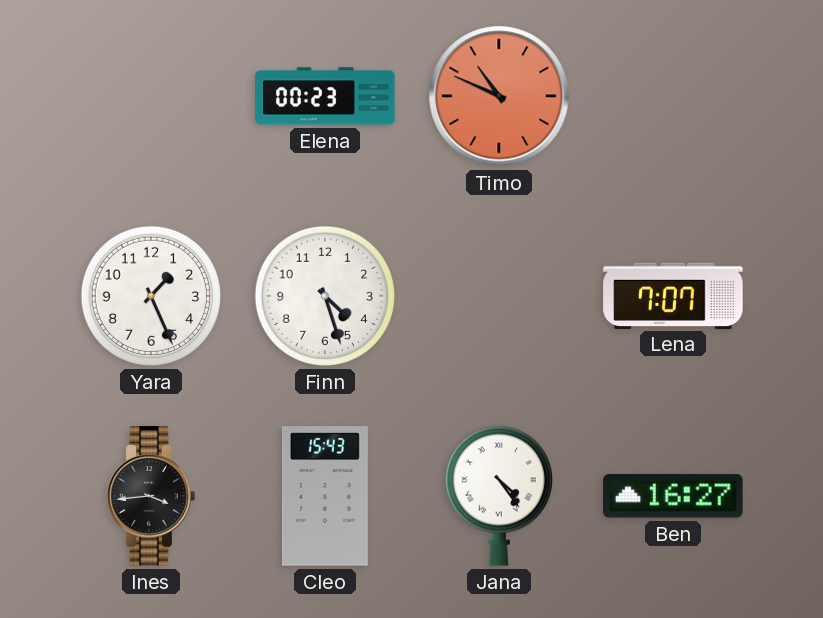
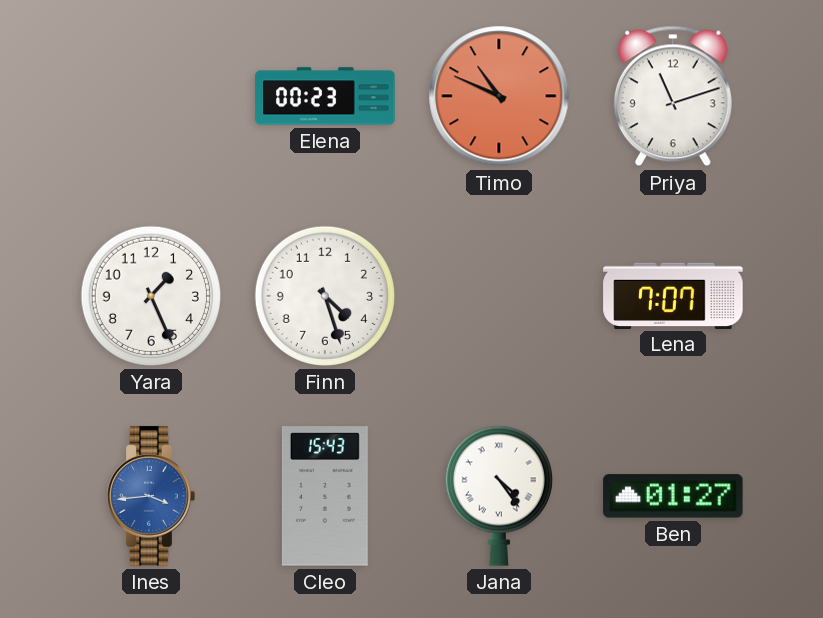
Priya: none -> 11:12
Ines dial: black -> blue
Ben: 16:27 -> 01:27
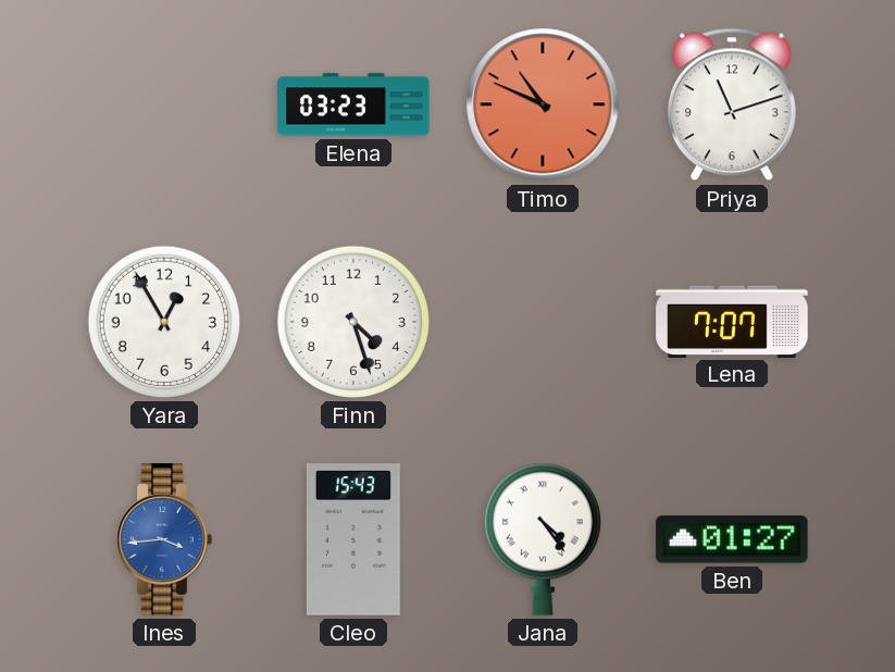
Elena: 00:23 -> 03:23
Yara: 1:26 -> 12:55
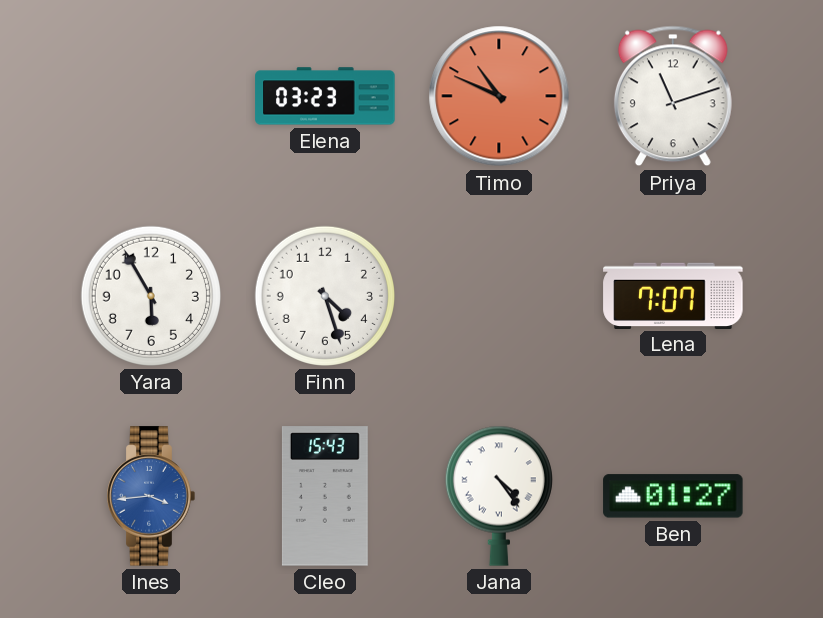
Yara: 12:55 -> 5:55
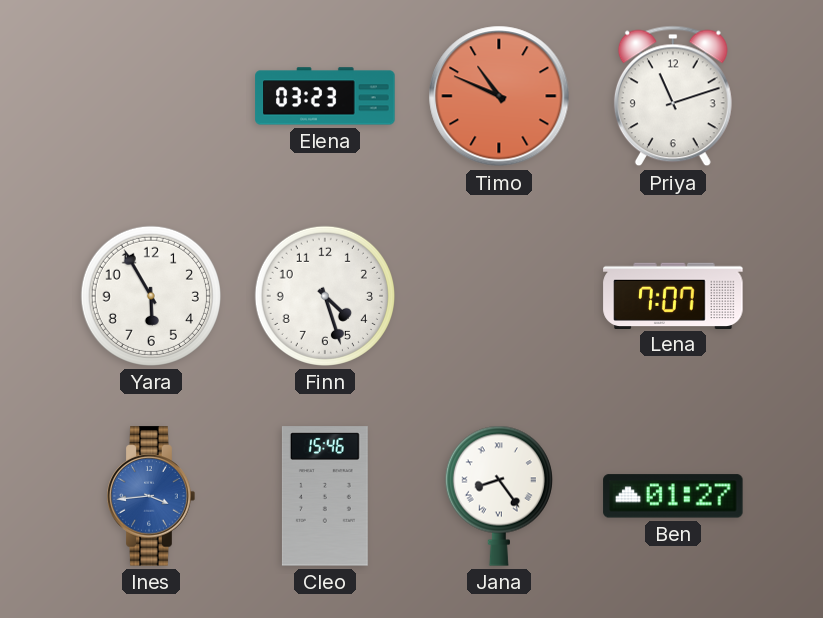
Cleo: 15:43 -> 15:46
Jana: 4:24 -> 8:24
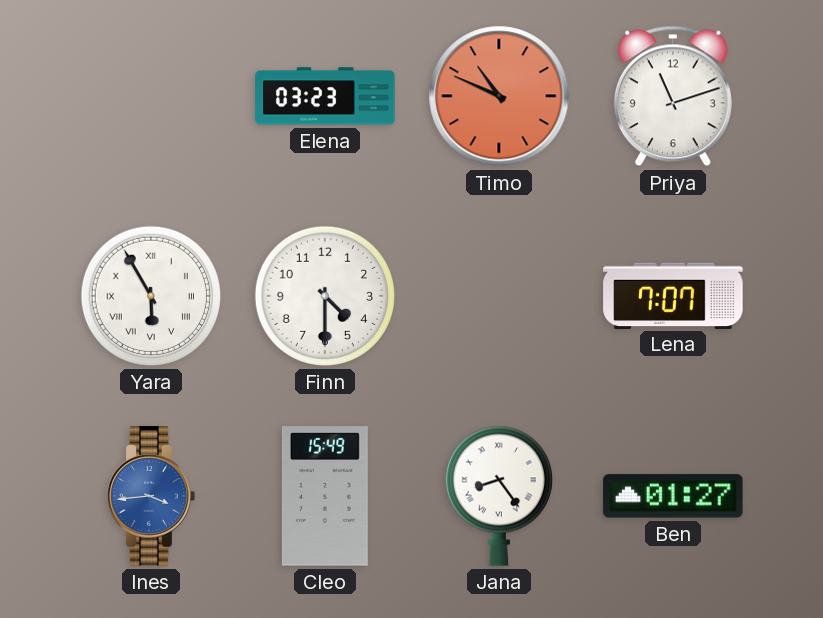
Yara numerals: Arabic -> Roman
Finn: 4:27 -> 4:30
Cleo: 15:46 -> 15:49
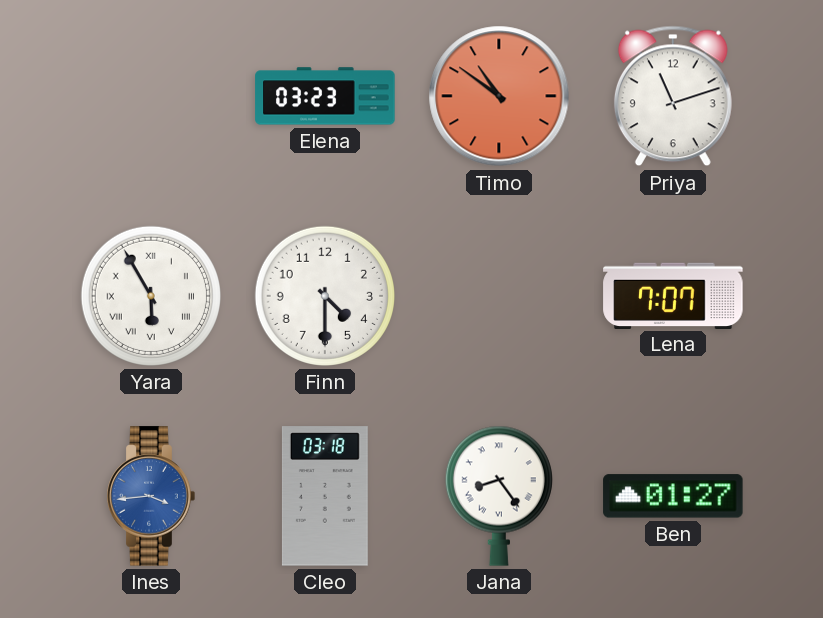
Timo: 10:49 -> 10:51
Cleo: 15:49 -> 03:18
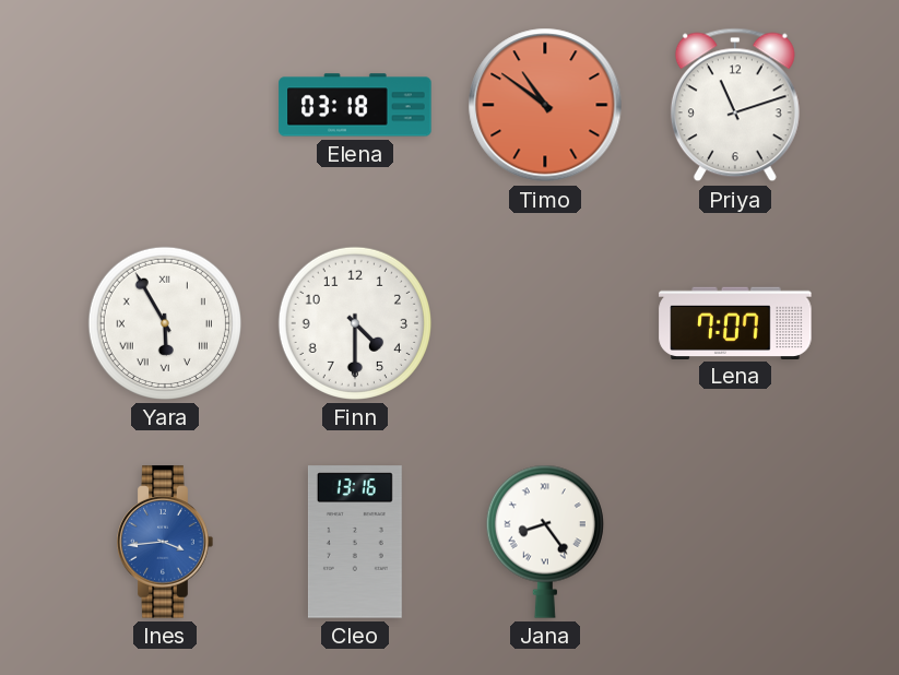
Elena: 03:23 -> 03:18
Cleo: 03:18 -> 13:16
Ben: 01:27 -> none
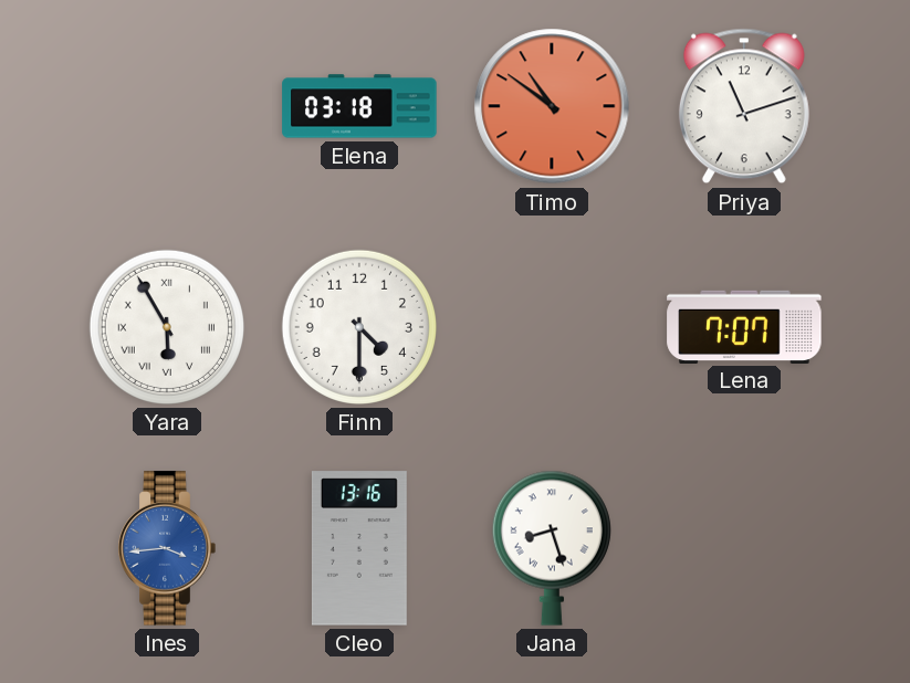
Jana: 8:24 -> 8:27
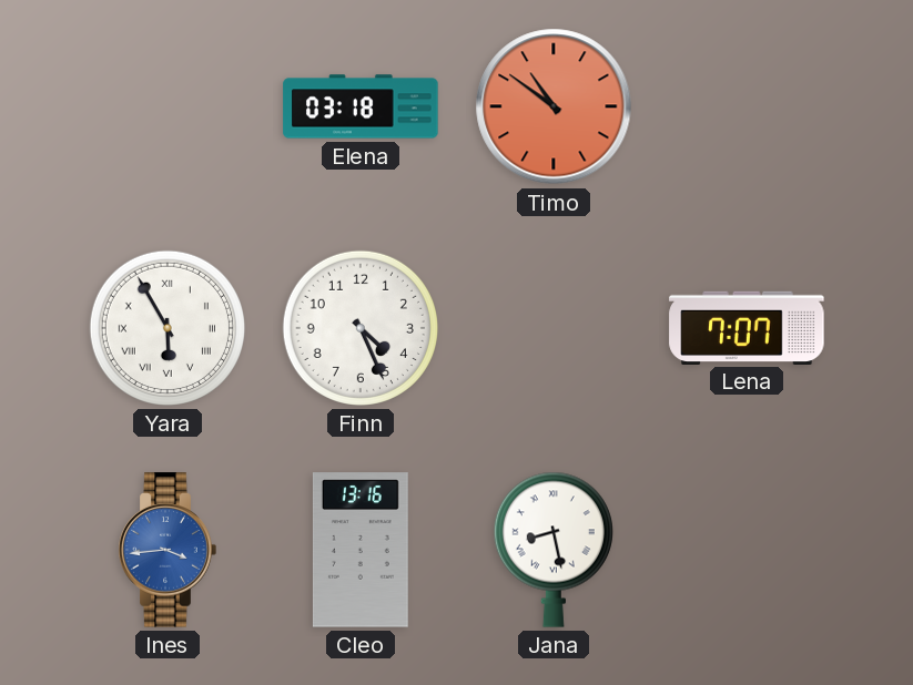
Priya: 11:12 -> none
Finn: 4:30 -> 4:26
Jana: 8:27 -> 8:28
